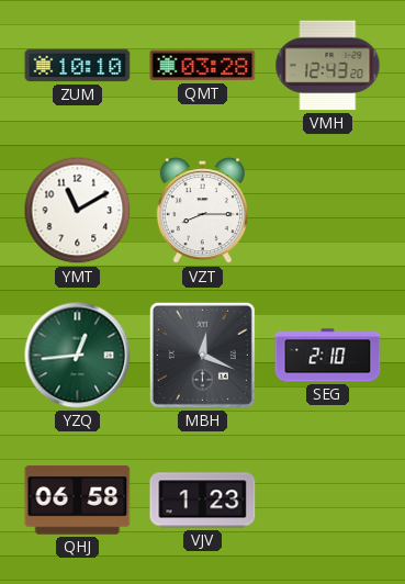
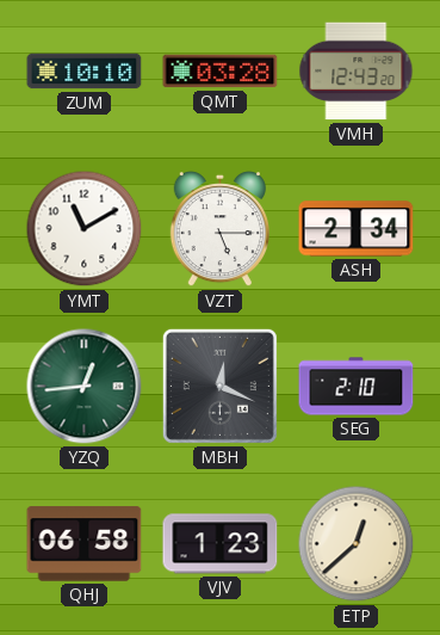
VZT: 8:15 -> 5:15
ASH: none -> 2:34
ETP: none -> 12:38
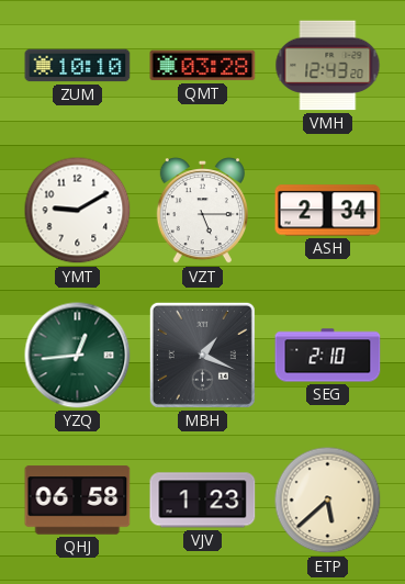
YMT: 11:10 -> 9:10
MBH: 12:19 -> 1:19
ETP: 12:38 -> 5:38
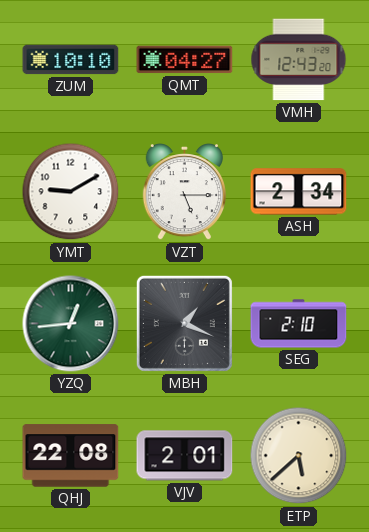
QMT: 03:28 -> 04:27
QHJ: 06:58 -> 22:08
VJV: 1:23 -> 2:01
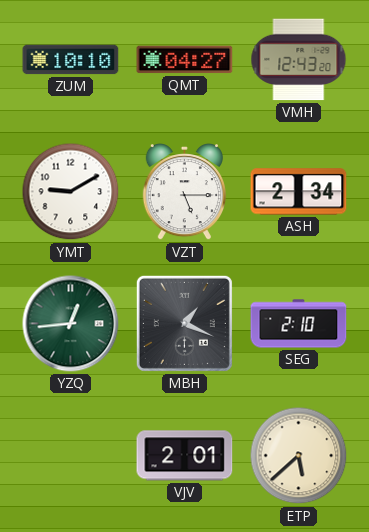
QHJ: 22:08 -> none
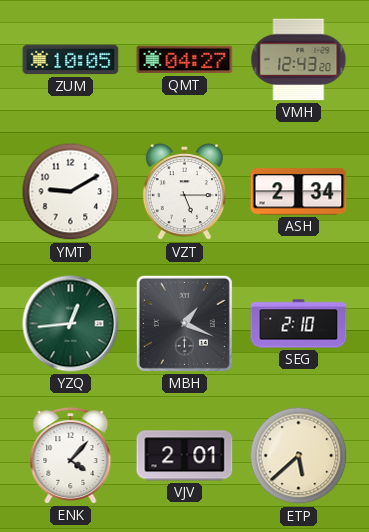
ZUM: 10:10 -> 10:05
ENK: none -> 4:07
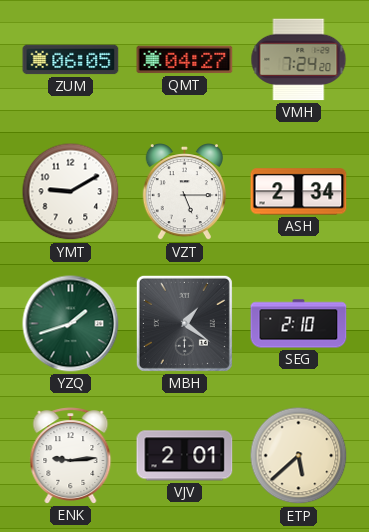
ZUM: 10:05 -> 06:05
VMH: 12:43 -> 7:24
YZQ: 12:44 -> 1:42
MBH: 1:19 -> 1:21
ENK: 4:07 -> 9:14
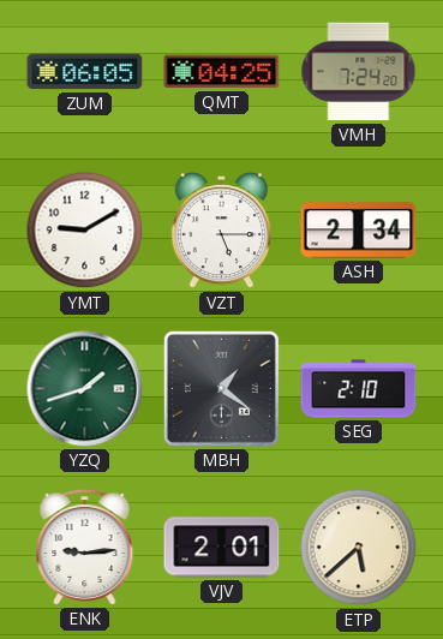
QMT: 04:27 -> 04:25
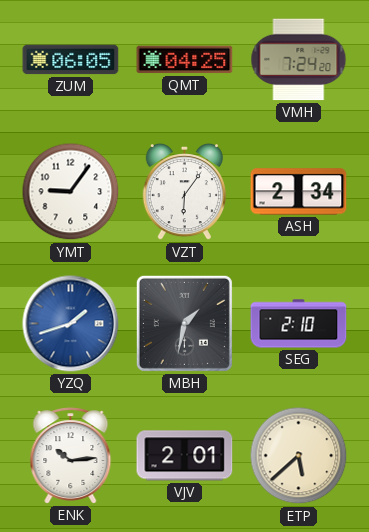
YMT: 9:10 -> 9:06
VZT: 5:15 -> 6:06
YZQ dial: green -> blue
MBH: 1:21 -> 1:32
ENK: 9:14 -> 10:14
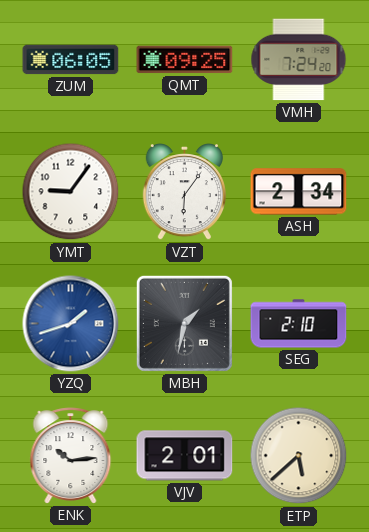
QMT: 04:25 -> 09:25
